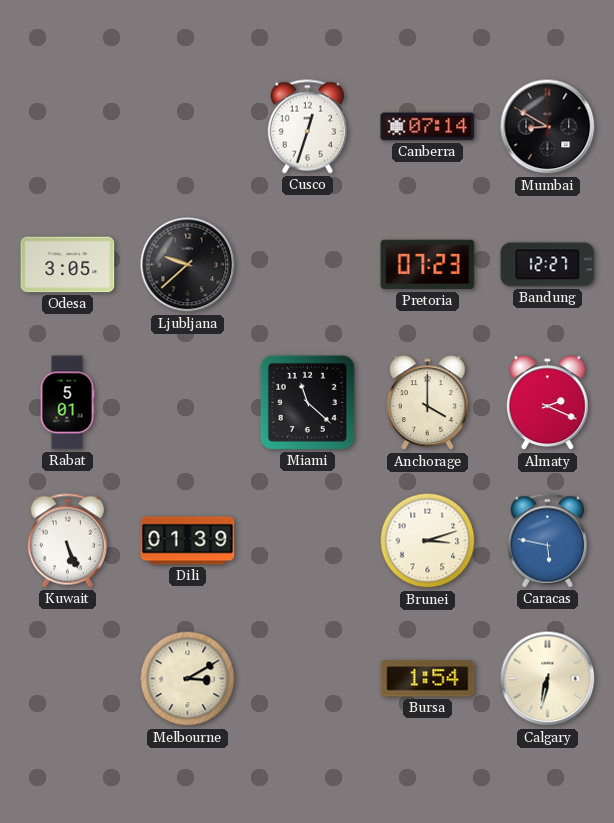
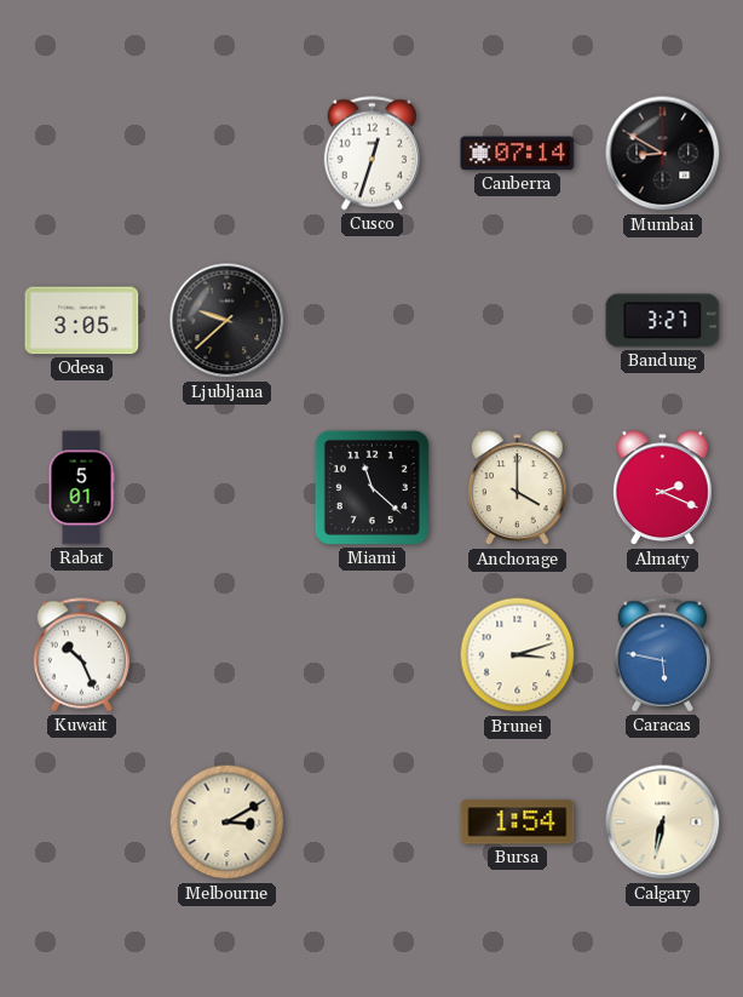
Pretoria: 07:23 -> none
Bandung: 12:27 -> 3:27
Kuwait: 5:26 -> 10:26
Dili: 01:39 -> none
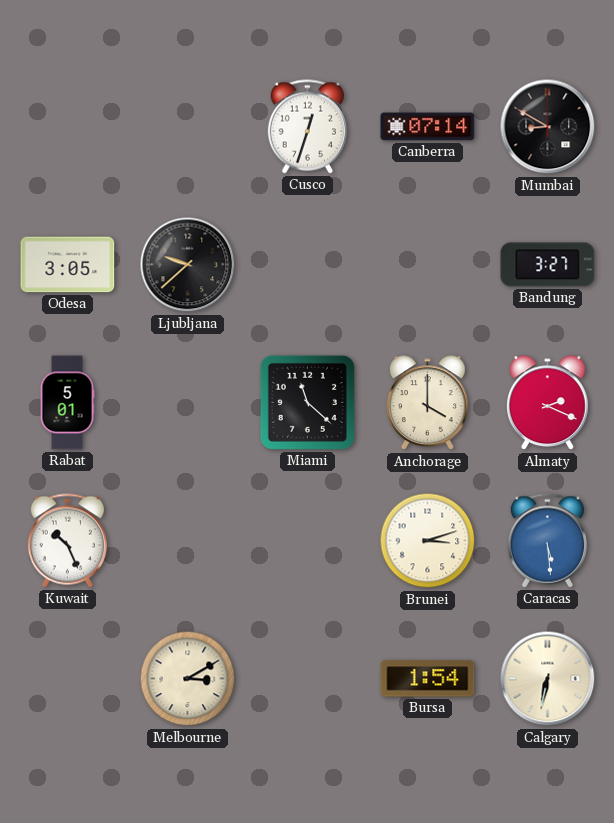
Caracas: 5:47 -> 5:29
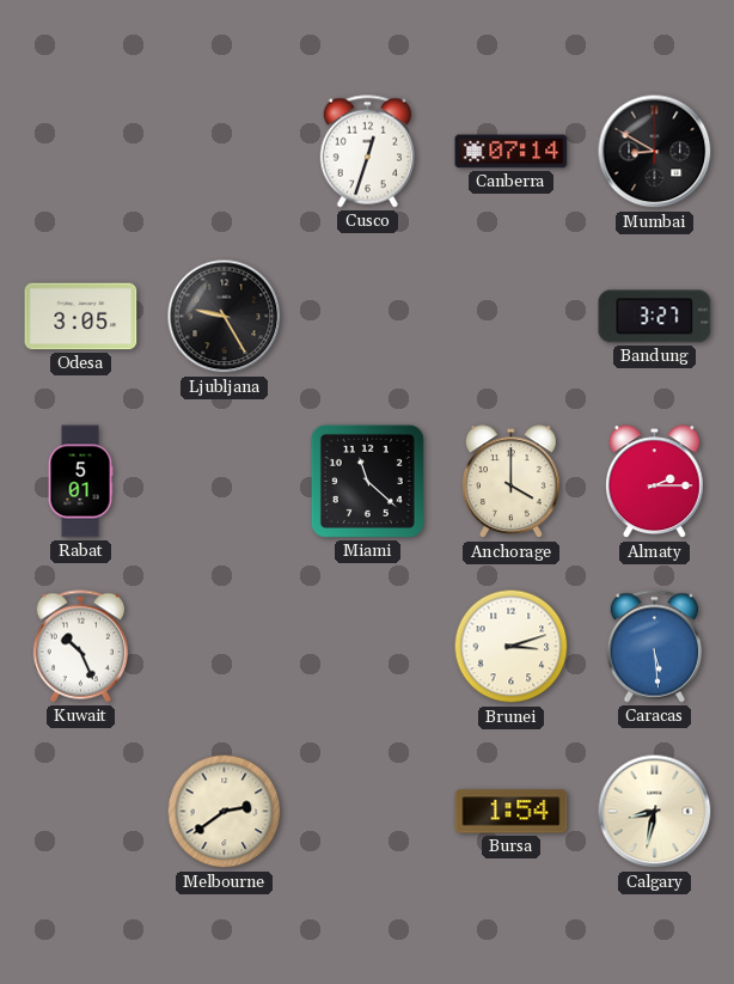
Ljubljana: 9:38 -> 9:25
Almaty: 2:19 -> 2:15
Melbourne: 3:10 -> 2:39
Calgary: 6:32 -> 8:32
